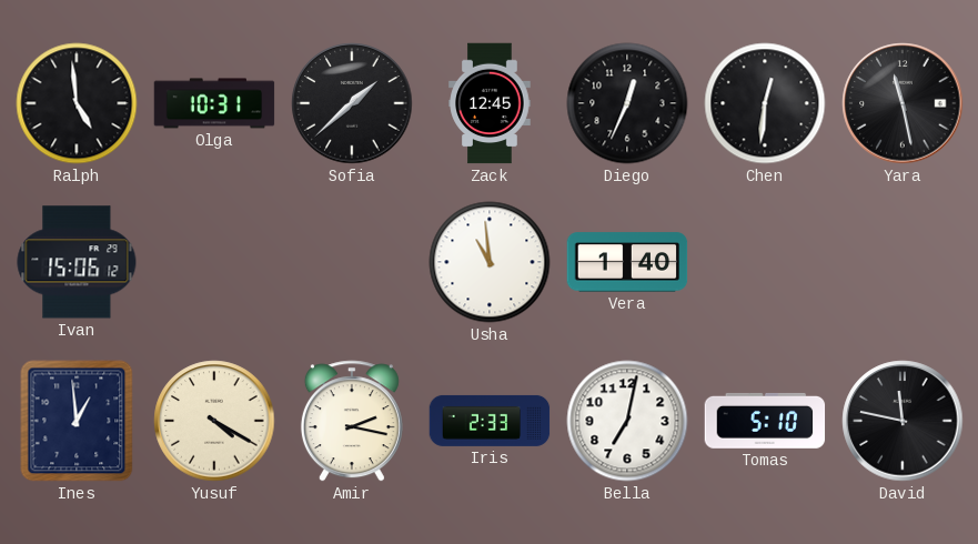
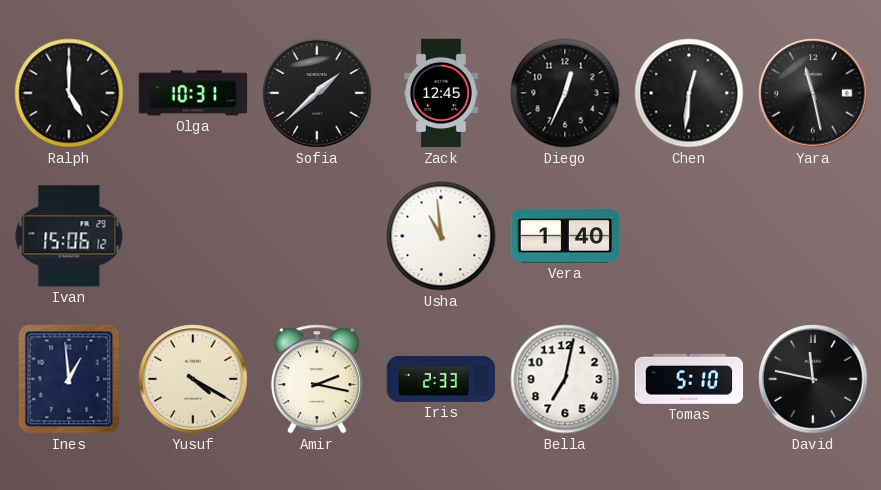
Ralph: 4:59 -> 5:00
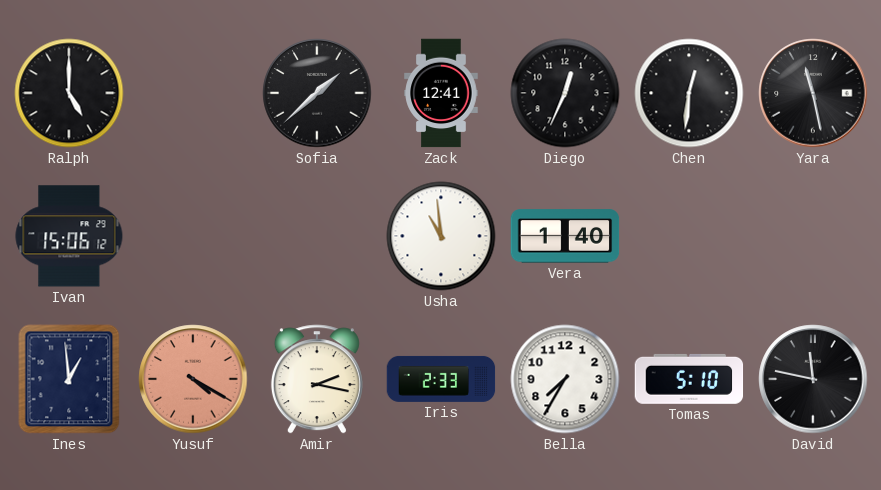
Olga: 10:31 -> none
Zack: 12:45 -> 12:41
Yusuf dial: cream -> salmon
Bella: 7:02 -> 7:35
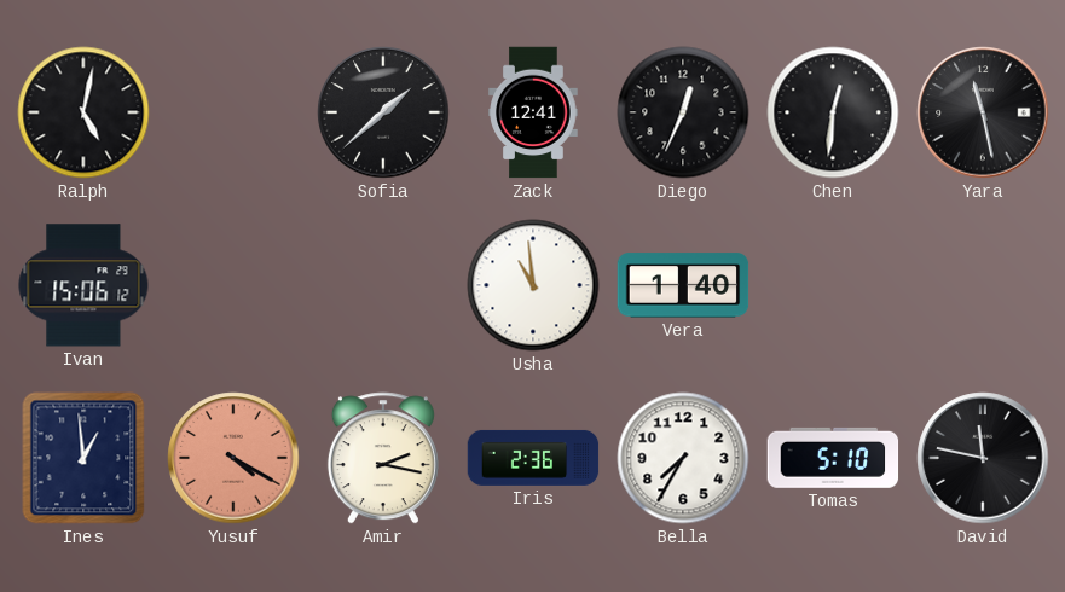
Ralph: 5:00 -> 5:02
Iris: 2:33 -> 2:36
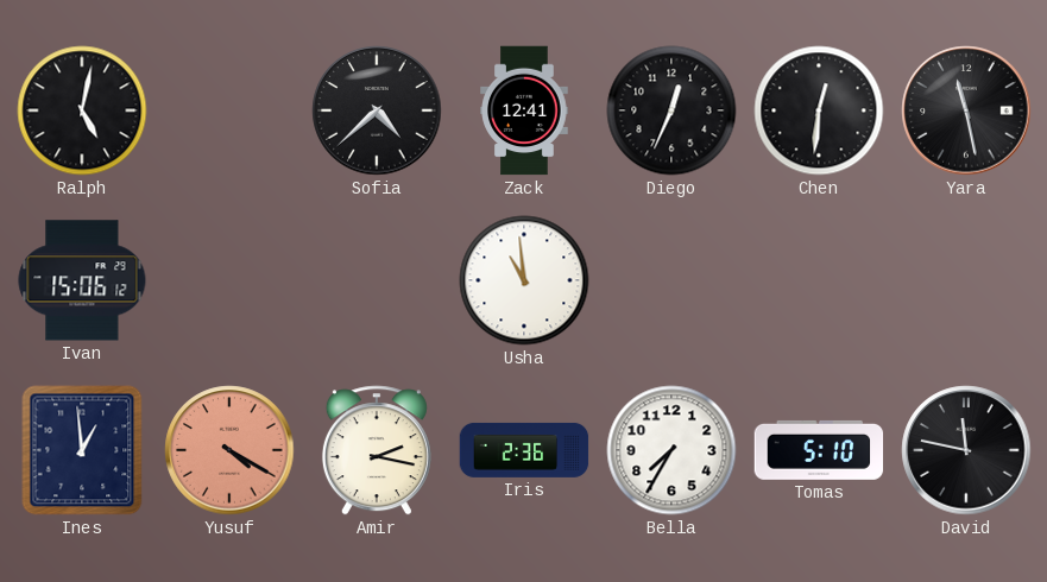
Sofia: 1:38 -> 4:38
Vera: 1:40 -> none
